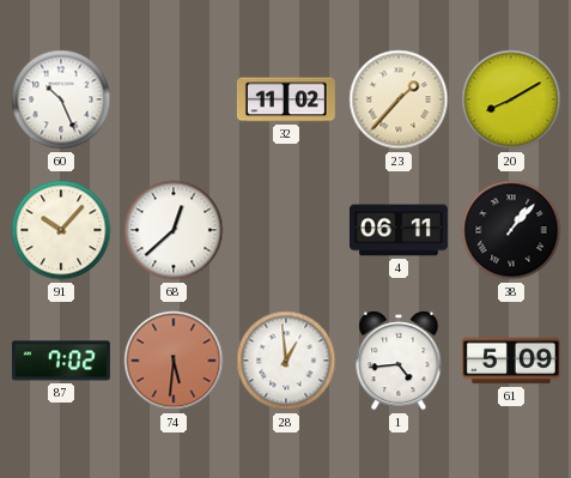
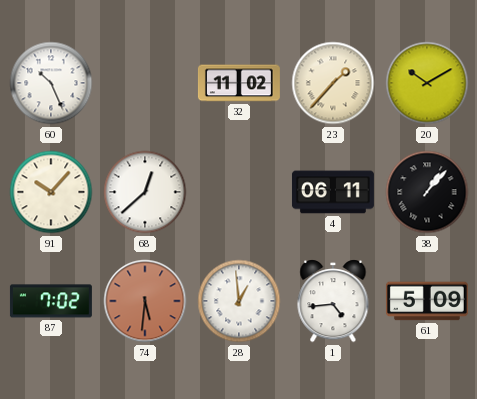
20: 8:10 -> 10:10
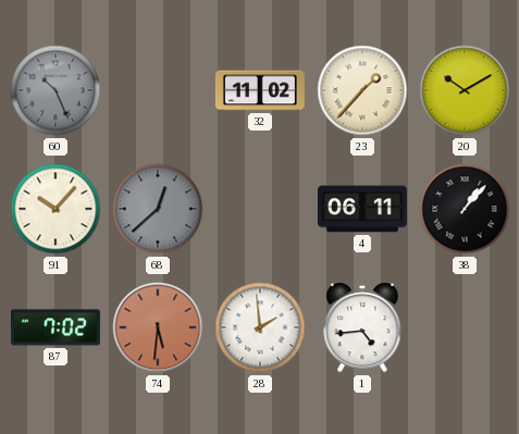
60 dial: white -> grey
68 dial: white -> grey
28: 12:59 -> 1:59
61: 5:09 -> none
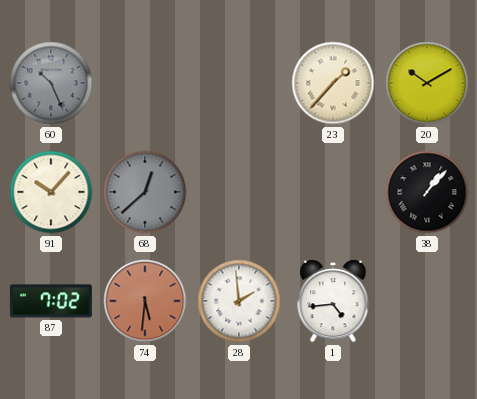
32: 11:02 -> none
4: 06:11 -> none
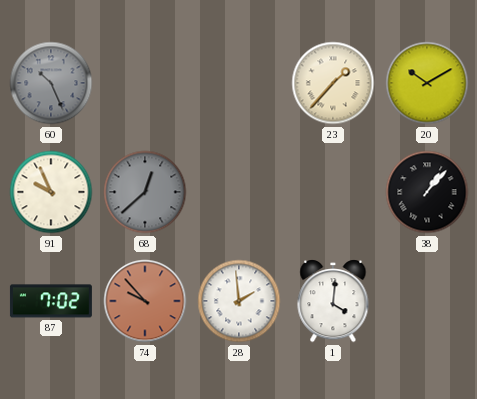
91: 10:07 -> 9:56
74: 5:31 -> 9:53
1: 4:44 -> 4:01
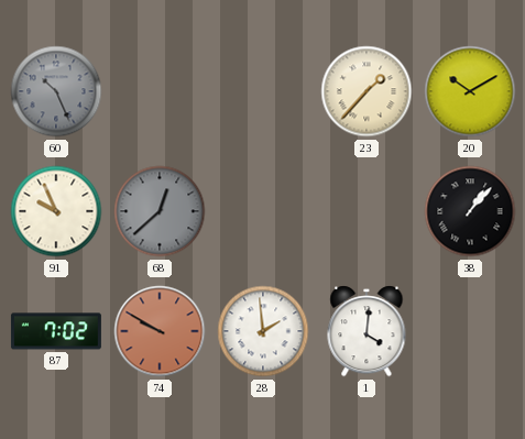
74: 9:53 -> 9:50
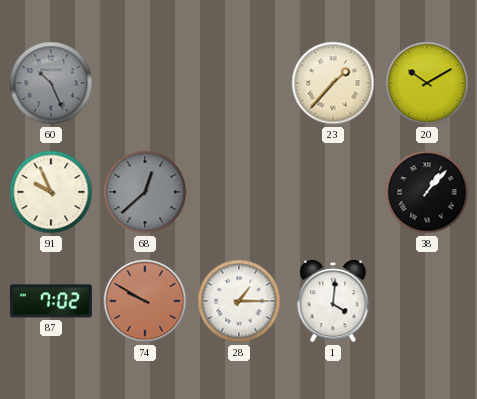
28: 1:59 -> 1:15
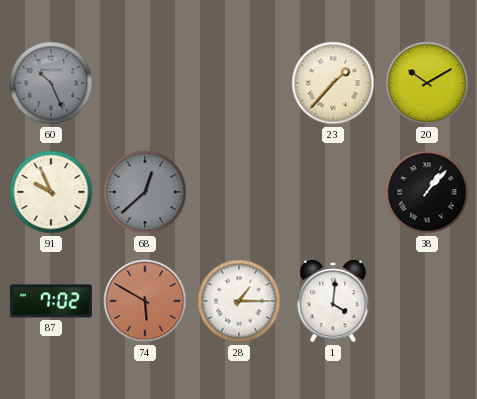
74: 9:50 -> 5:50
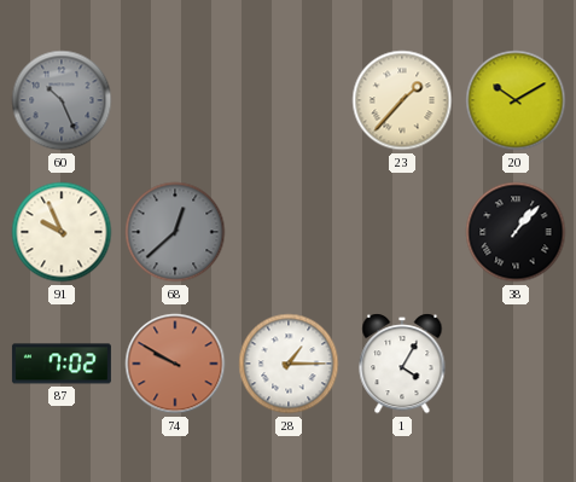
74: 5:50 -> 9:50
1: 4:01 -> 4:05
